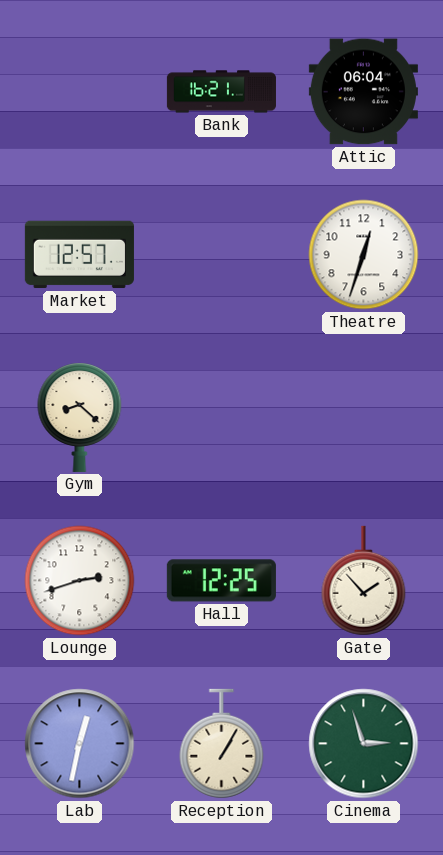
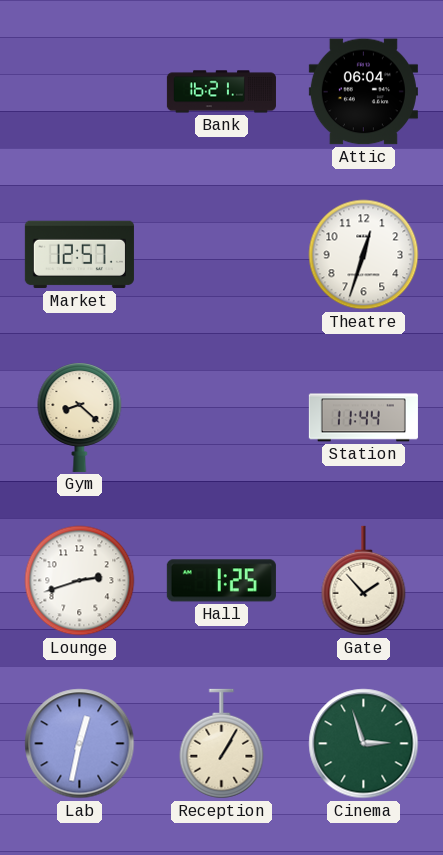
Station: none -> 11:44
Hall: 12:25 -> 1:25
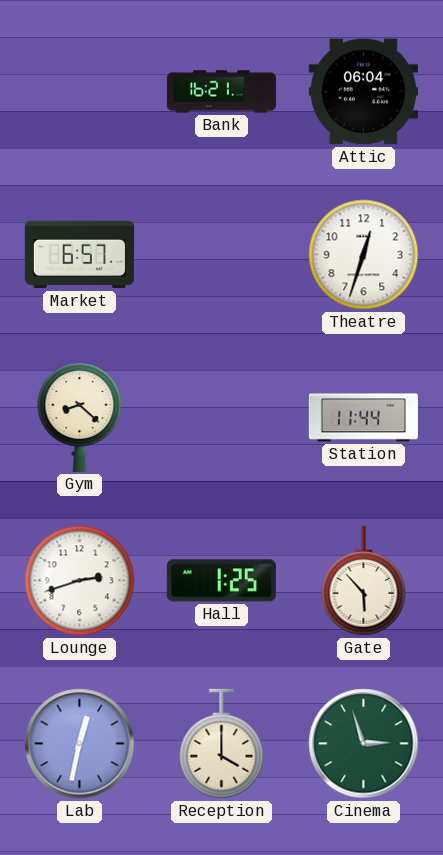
Market: 12:57 -> 6:57
Gate: 1:53 -> 5:53
Reception: 1:05 -> 4:00
